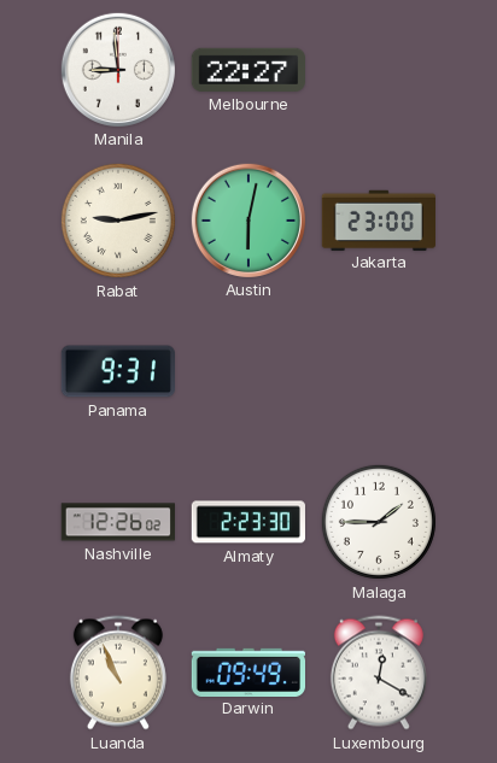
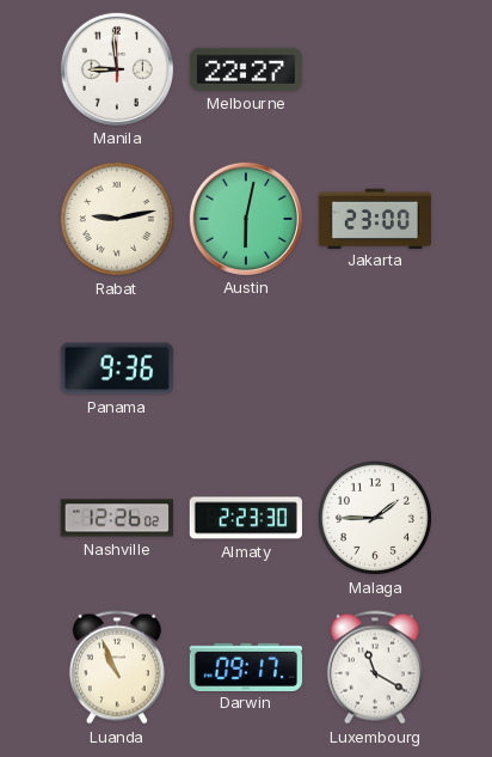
Panama: 9:31 -> 9:36
Darwin: 09:49 -> 09:17
Luxembourg: 12:20 -> 11:20
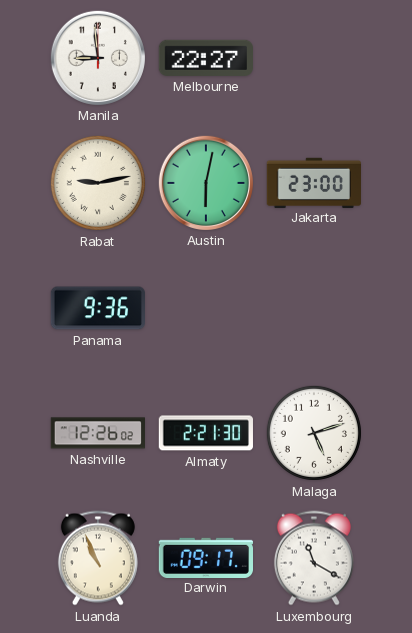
Almaty: 2:23 -> 2:21
Malaga: 1:45 -> 5:12
